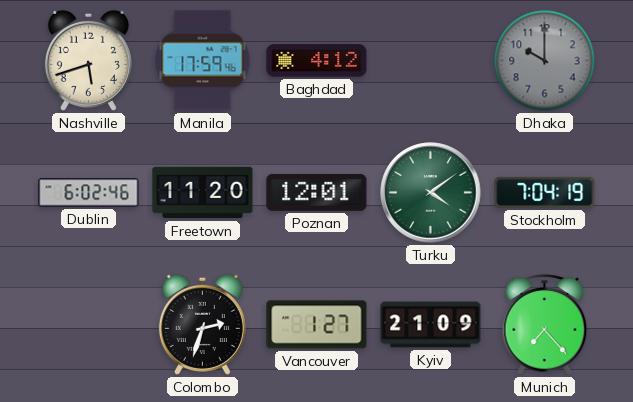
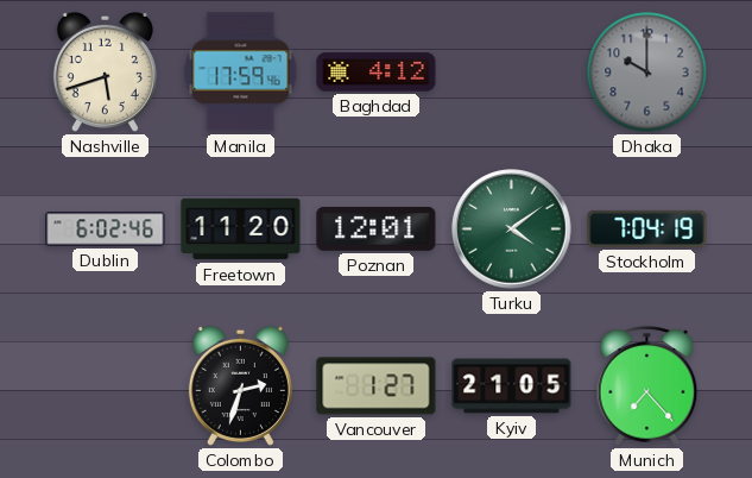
Kyiv: 21:09 -> 21:05
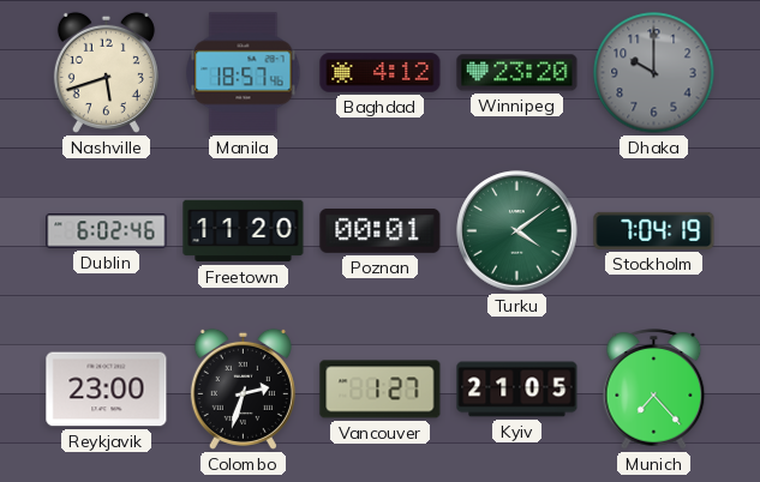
Manila: 17:59 -> 18:57
Winnipeg: none -> 23:20
Poznan: 12:01 -> 00:01
Reykjavik: none -> 23:00
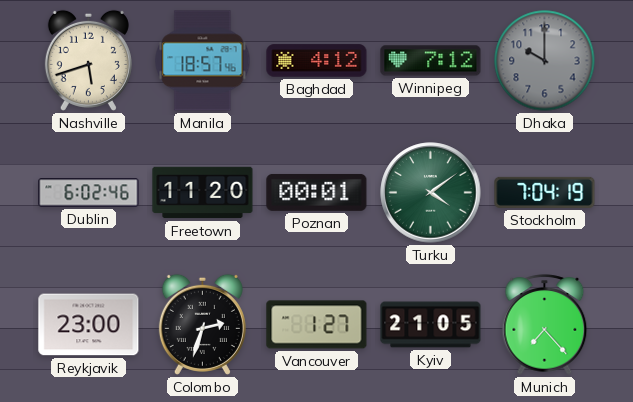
Winnipeg: 23:20 -> 7:12
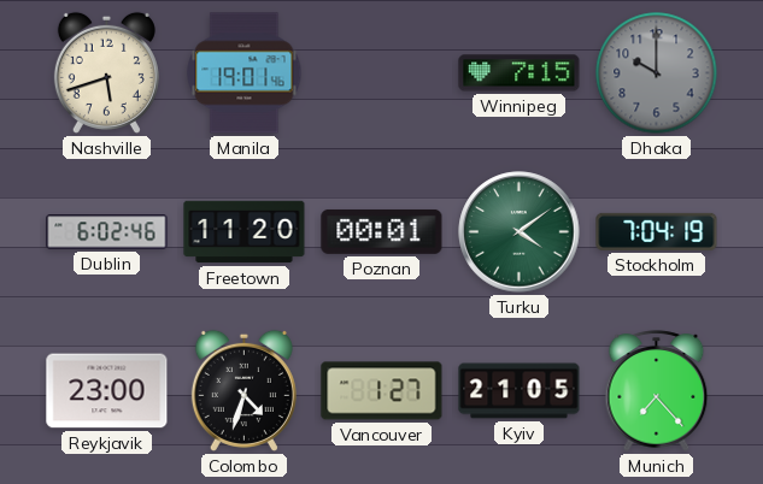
Manila: 18:57 -> 19:01
Baghdad: 4:12 -> none
Winnipeg: 7:12 -> 7:15
Colombo: 2:33 -> 4:33
